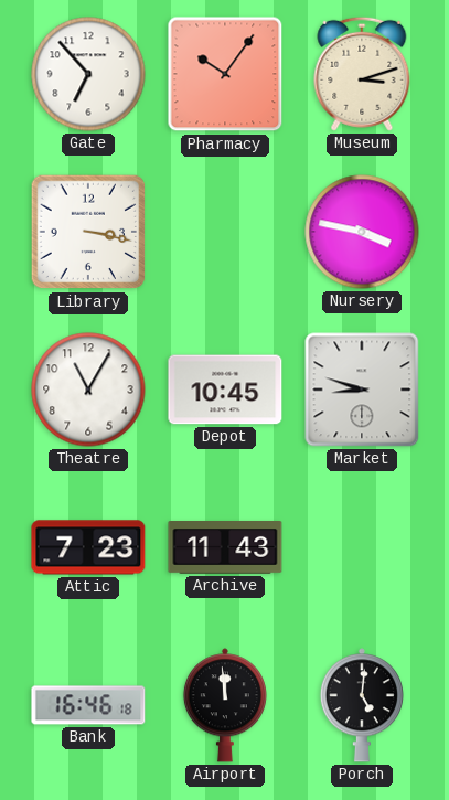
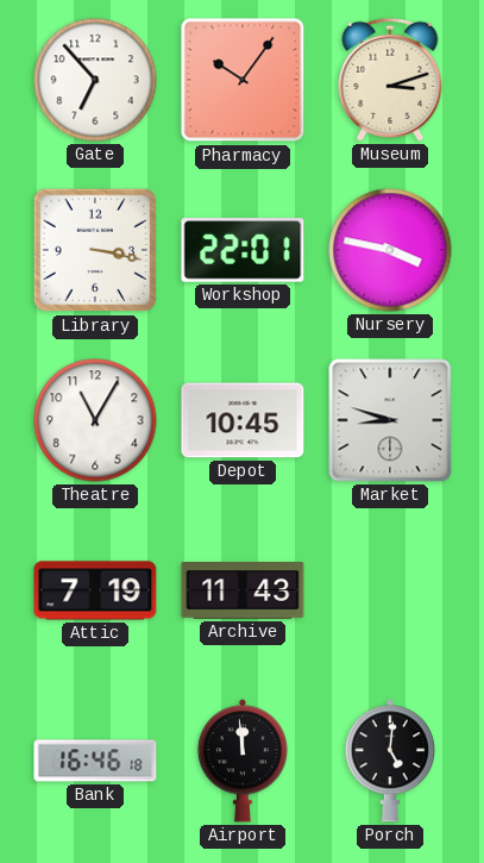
Workshop: none -> 22:01
Attic: 7:23 -> 7:19
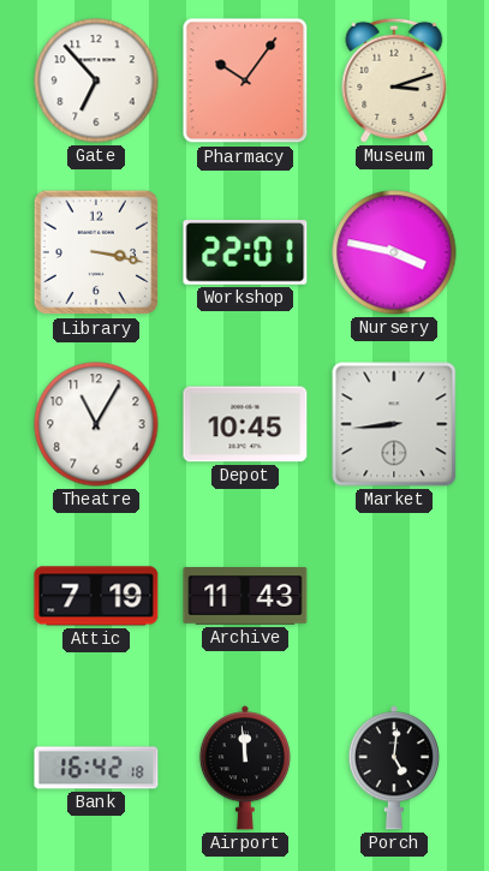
Market: 8:48 -> 8:44
Bank: 16:46 -> 16:42
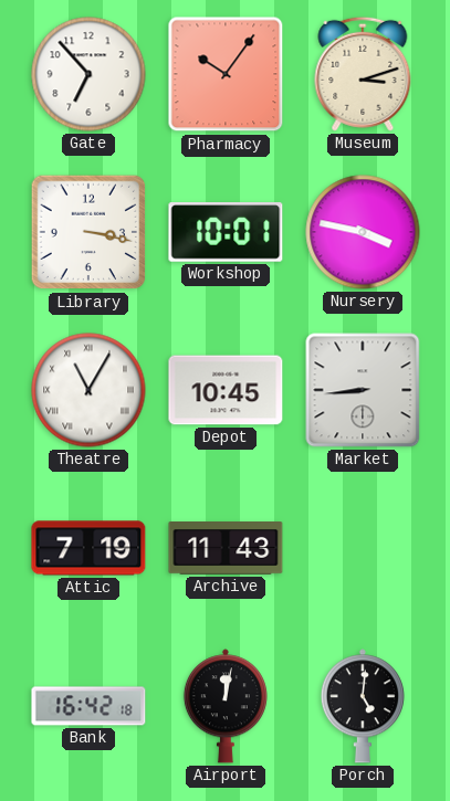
Workshop: 22:01 -> 10:01
Theatre numerals: Arabic -> Roman
Airport: 11:59 -> 12:02
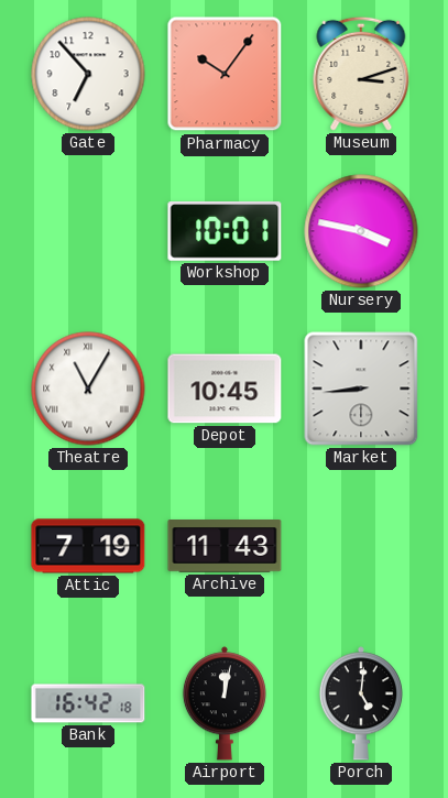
Library: 3:17 -> none
